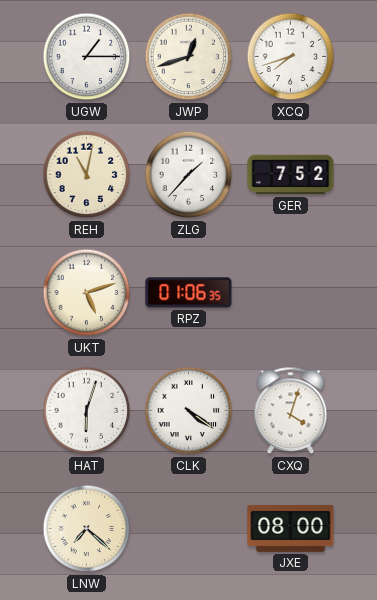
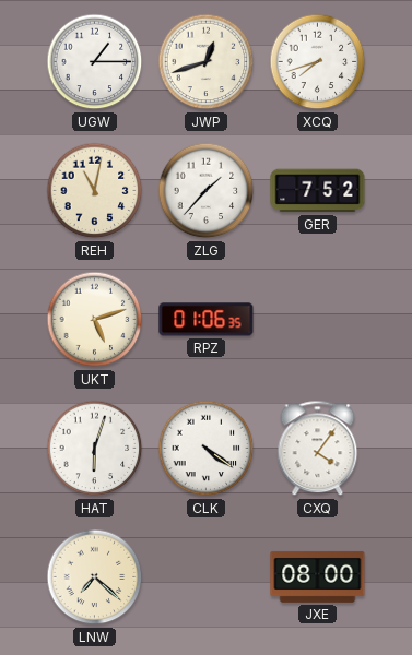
CXQ: 4:03 -> 4:06
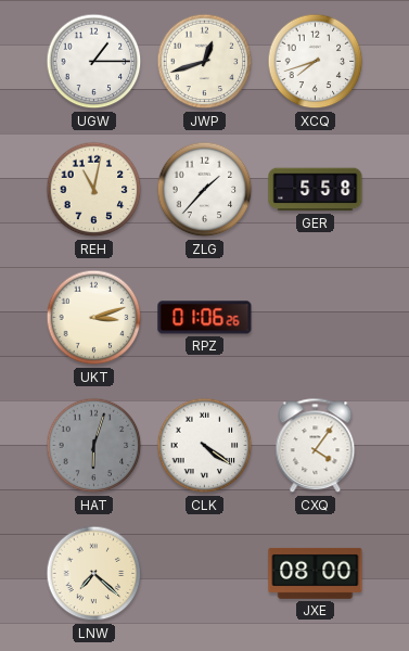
GER: 7:52 -> 5:58
UKT: 5:12 -> 3:12
RPZ: 01:06:35 -> 01:06:26
HAT dial: white -> grey
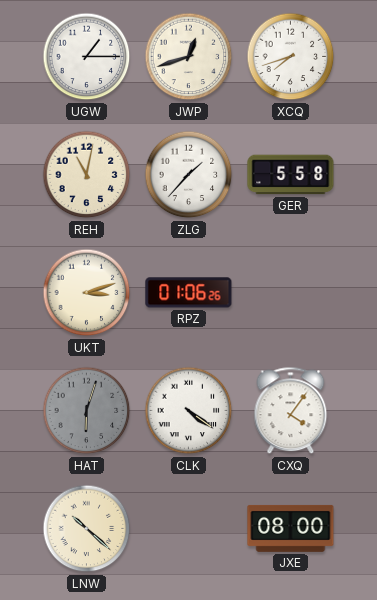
LNW: 7:22 -> 10:22
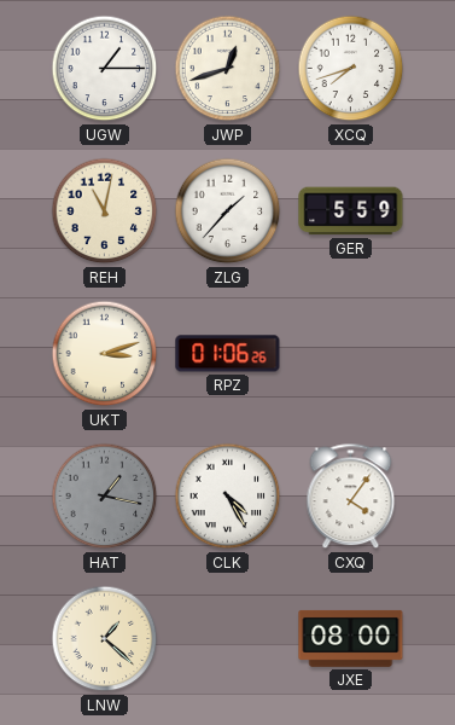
GER: 5:58 -> 5:59
HAT: 6:03 -> 1:17
CLK: 4:21 -> 4:25
LNW: 10:22 -> 1:22
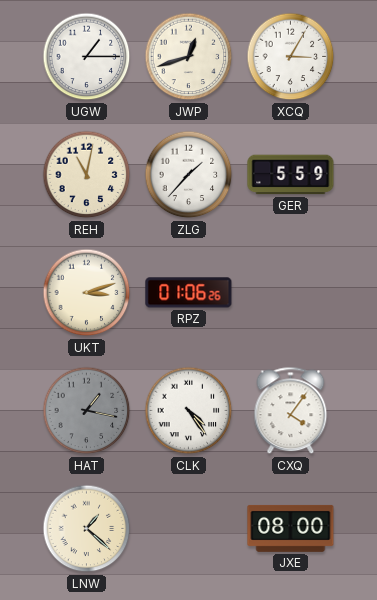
XCQ: 7:42 -> 3:05
CLK: 4:25 -> 4:24
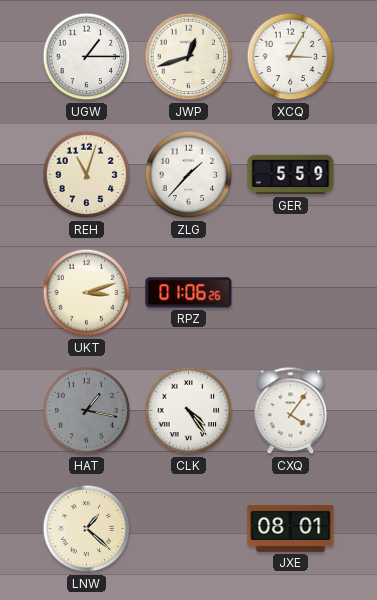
REH: 11:02 -> 11:03
JXE: 08:00 -> 08:01
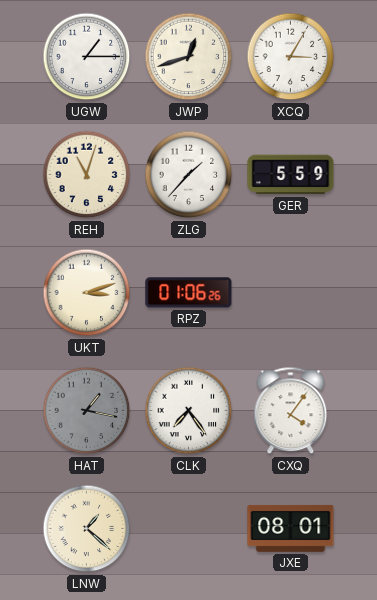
CLK: 4:24 -> 7:24
